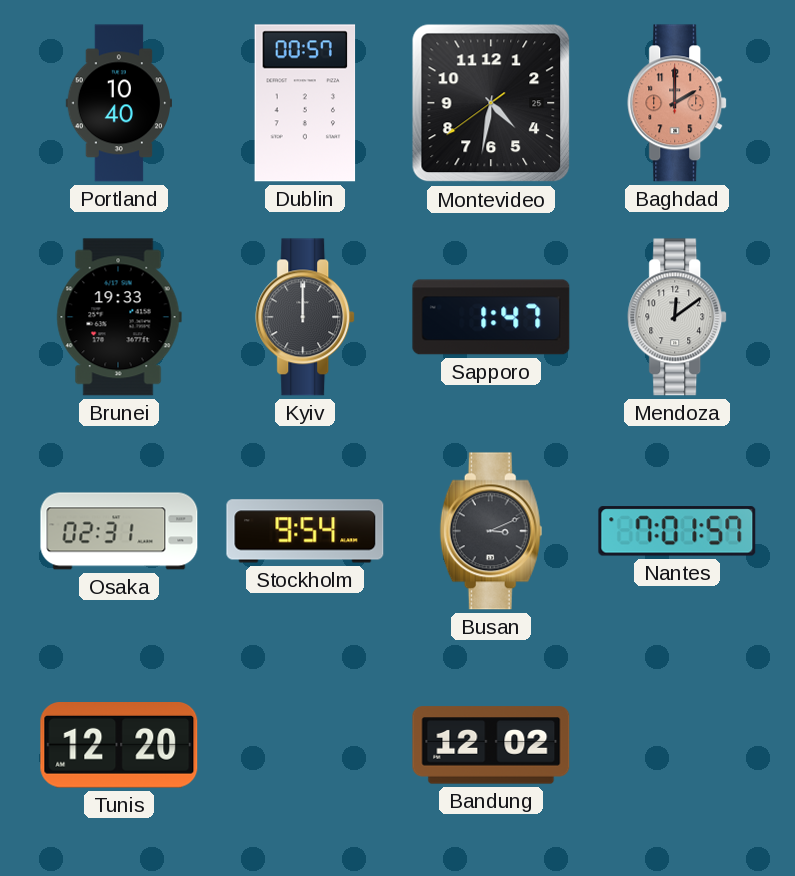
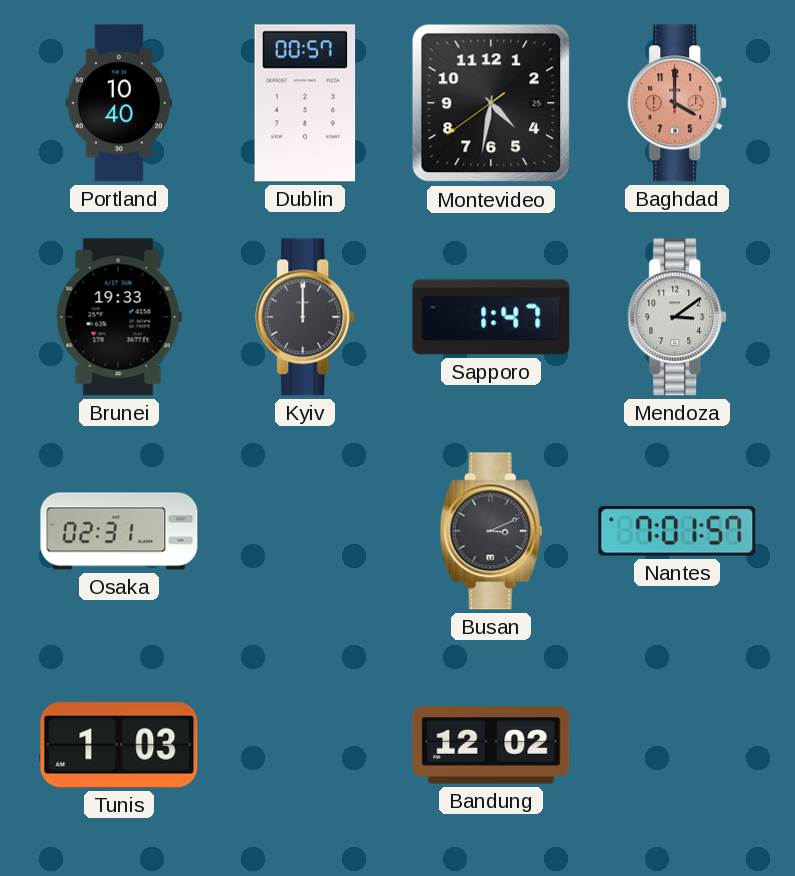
Baghdad: 2:00 -> 4:00
Mendoza: 12:09 -> 3:09
Stockholm: 9:54 -> none
Tunis: 12:20 -> 1:03
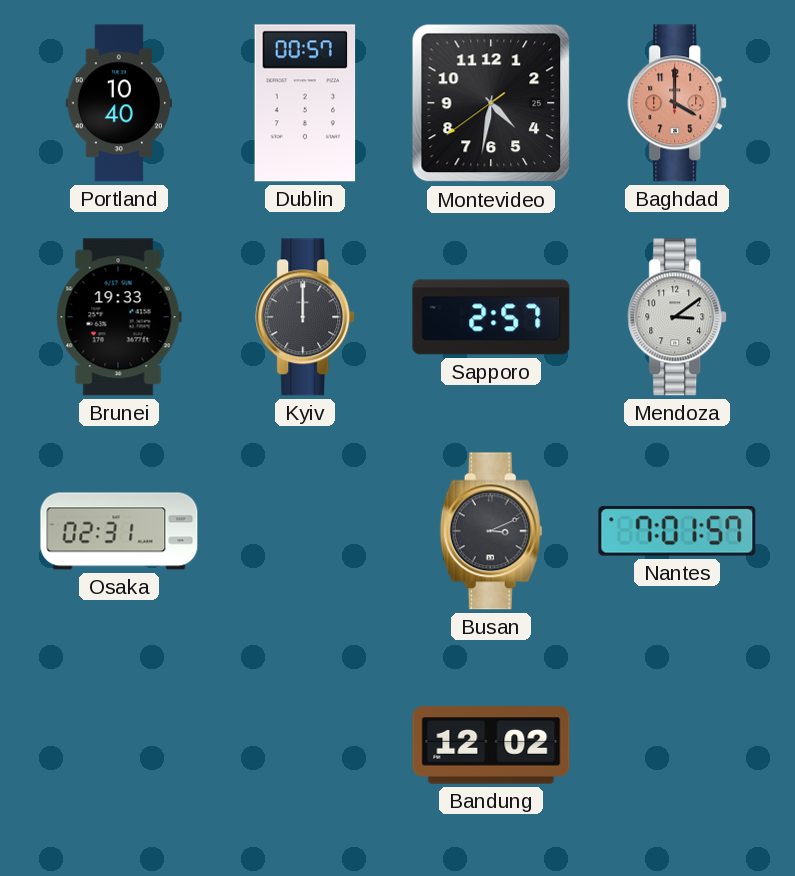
Sapporo: 1:47 -> 2:57
Tunis: 1:03 -> none
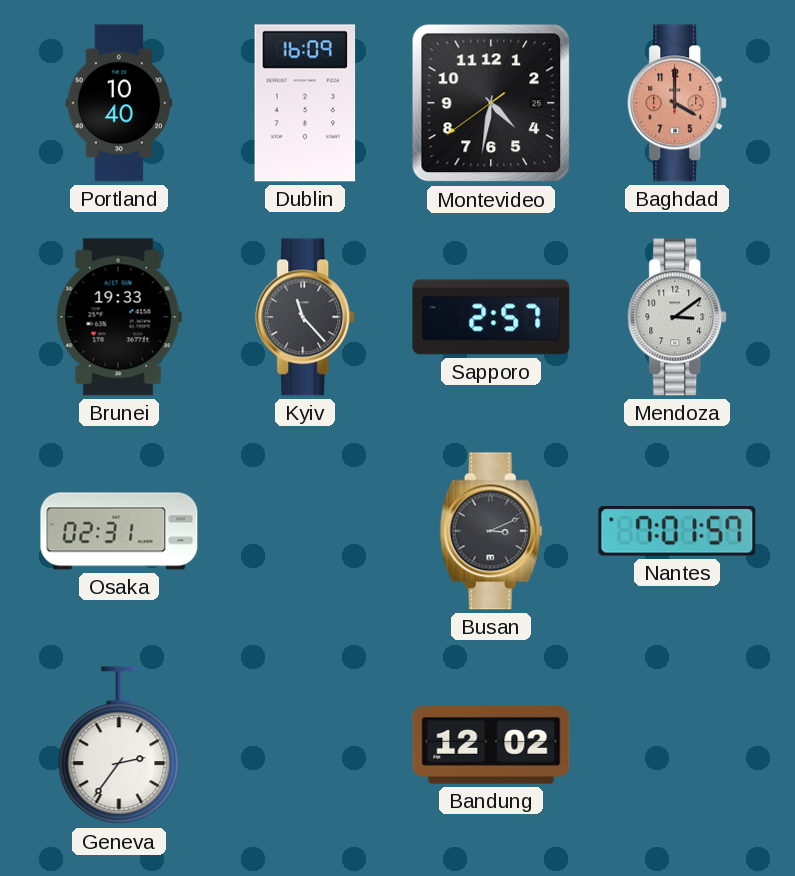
Dublin: 00:57 -> 16:09
Kyiv: 12:00 -> 11:23
Geneva: none -> 2:36
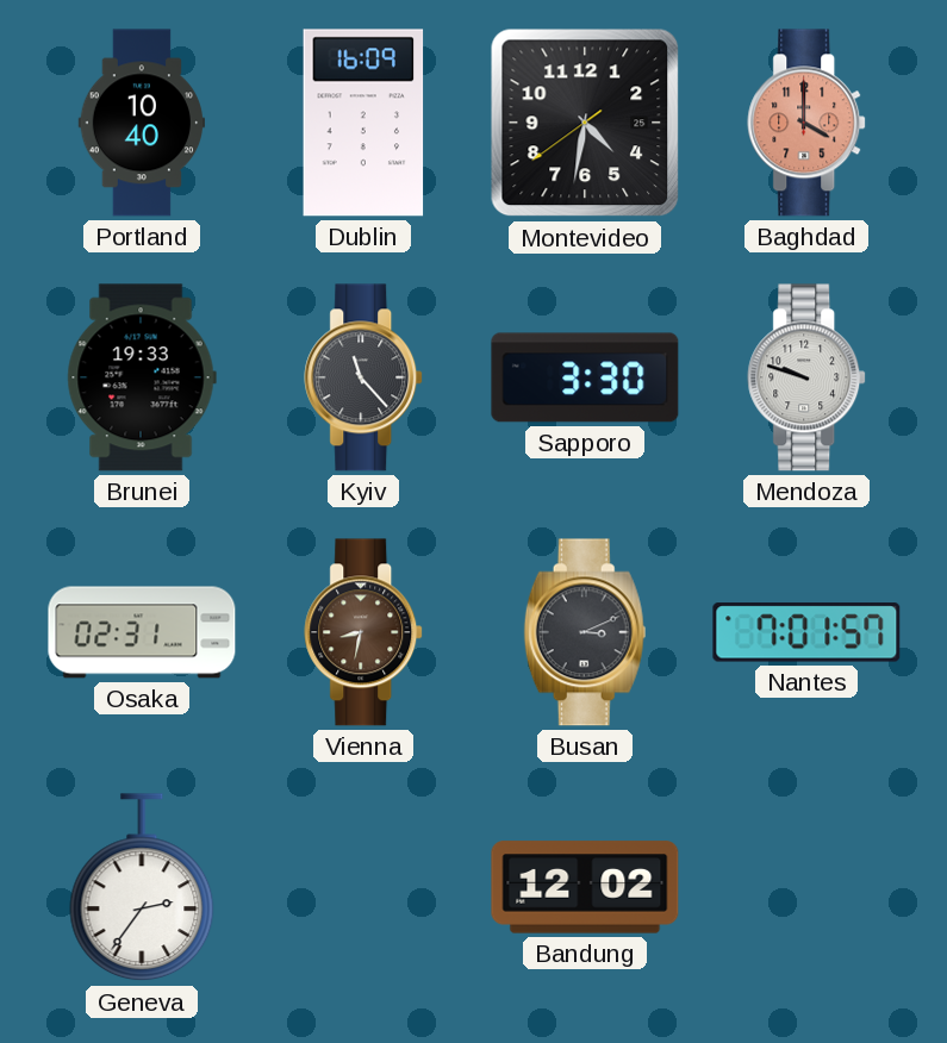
Sapporo: 2:57 -> 3:30
Mendoza: 3:09 -> 9:48
Vienna: none -> 8:32
